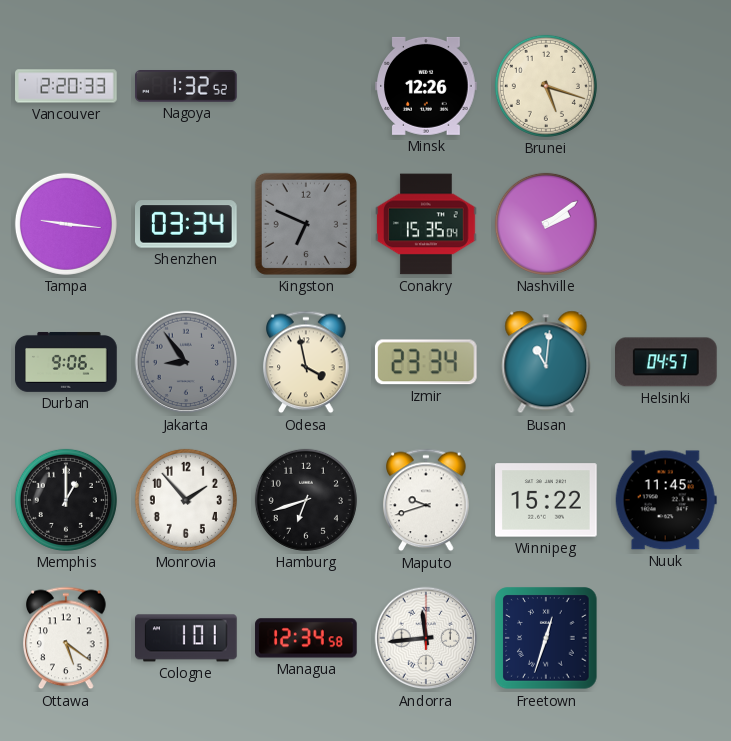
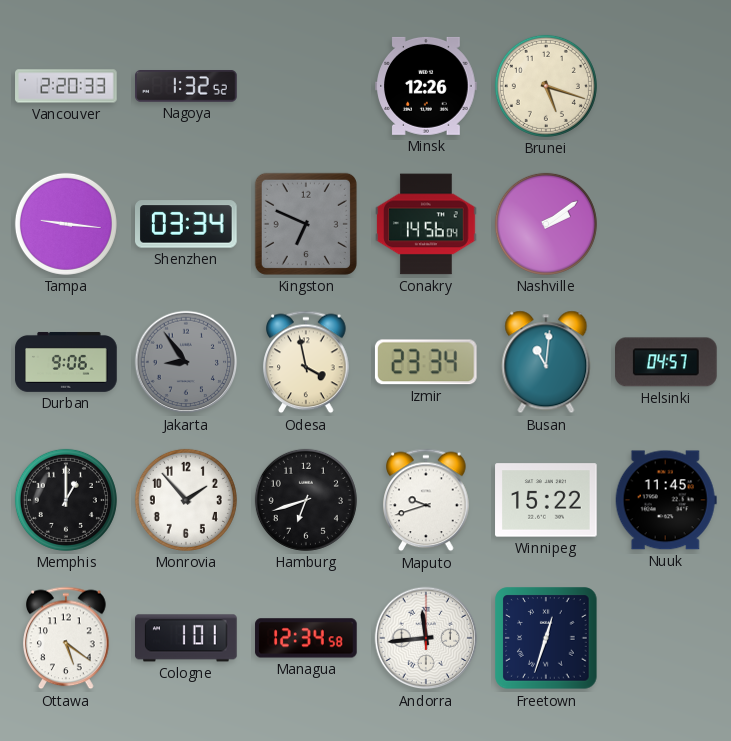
Conakry: 15:35 -> 14:56
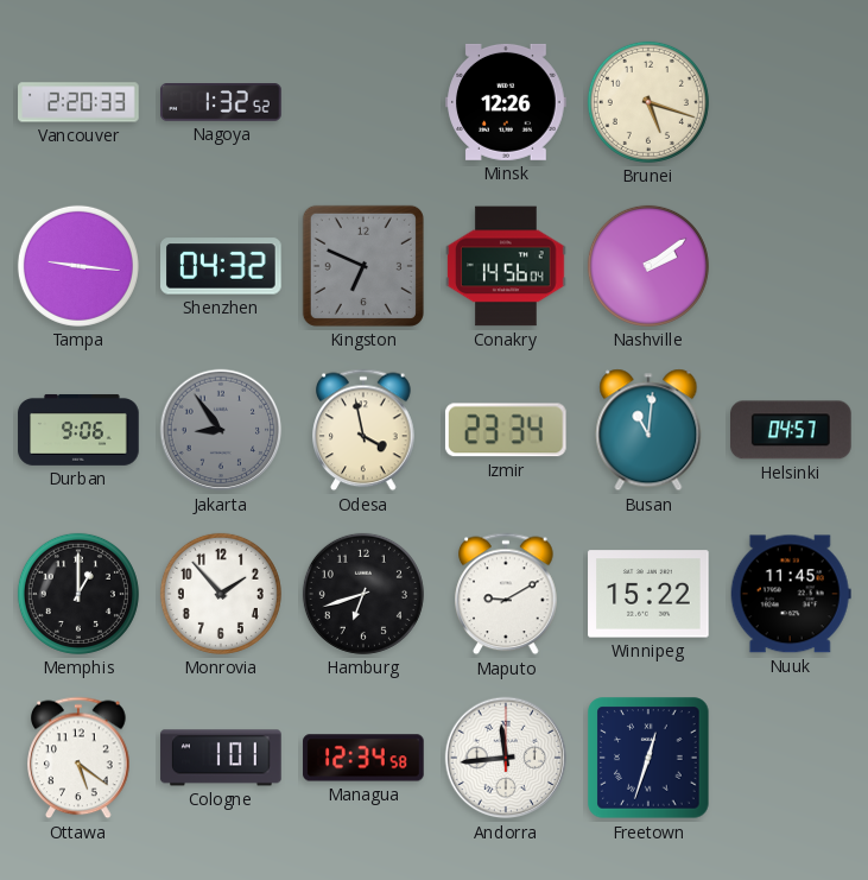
Shenzhen: 03:34 -> 04:32
Maputo: 9:42 -> 9:10
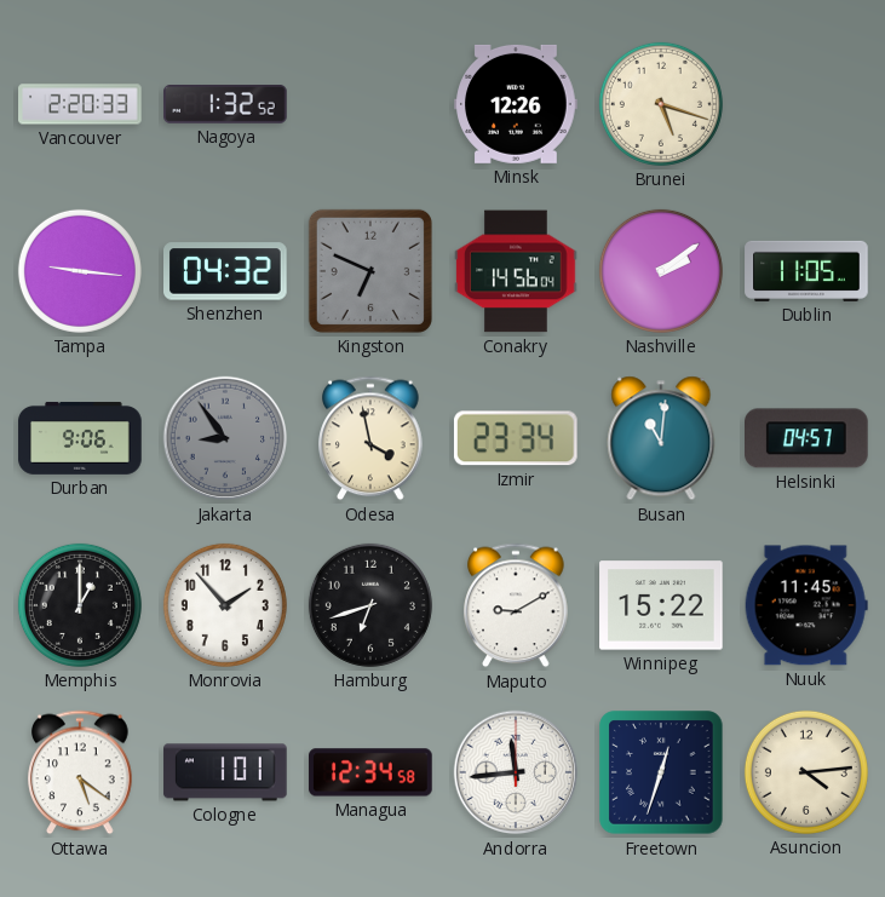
Dublin: none -> 11:05
Asuncion: none -> 4:14
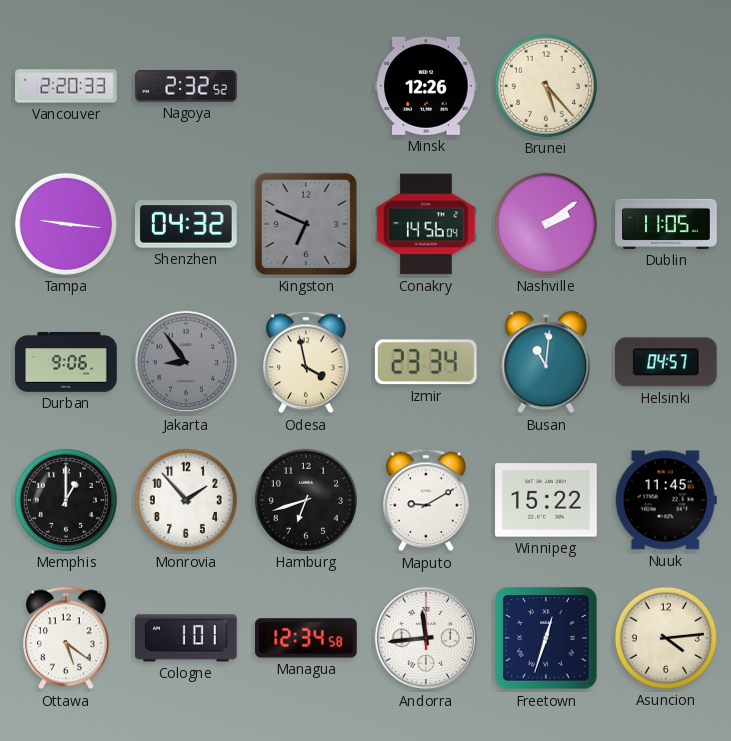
Nagoya: 1:32 -> 2:32
Brunei: 5:18 -> 5:23
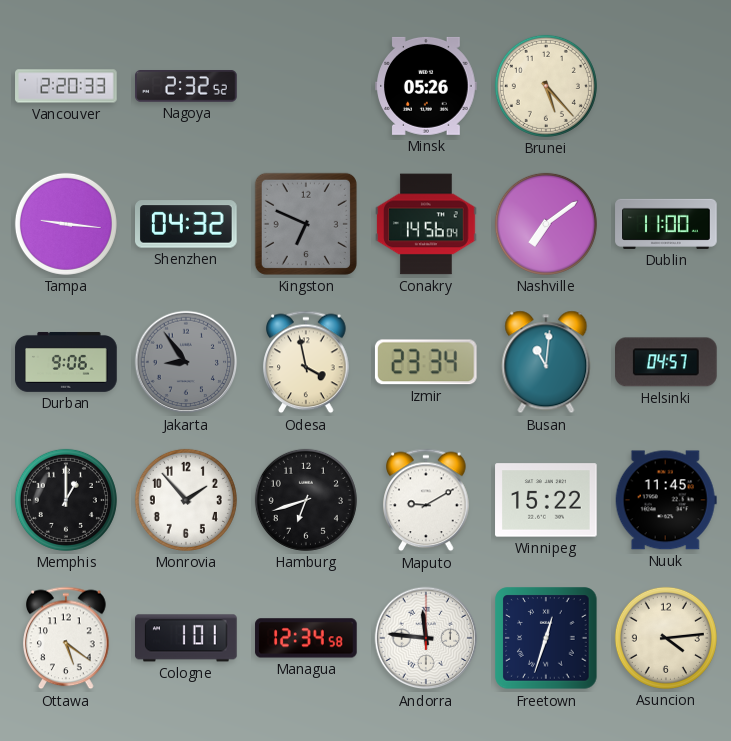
Minsk: 12:26 -> 05:26
Nashville: 2:09 -> 7:09
Dublin: 11:05 -> 11:00
Andorra: 11:44 -> 11:46
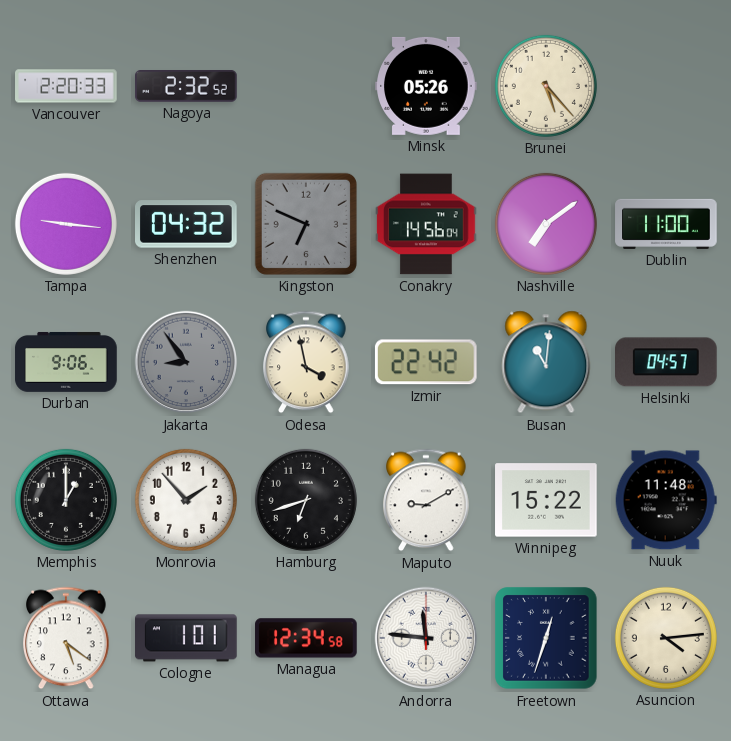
Izmir: 23:34 -> 22:42
Nuuk: 11:45 -> 11:48
